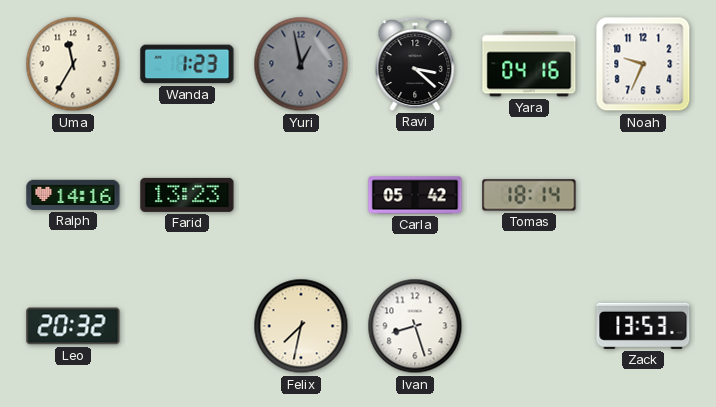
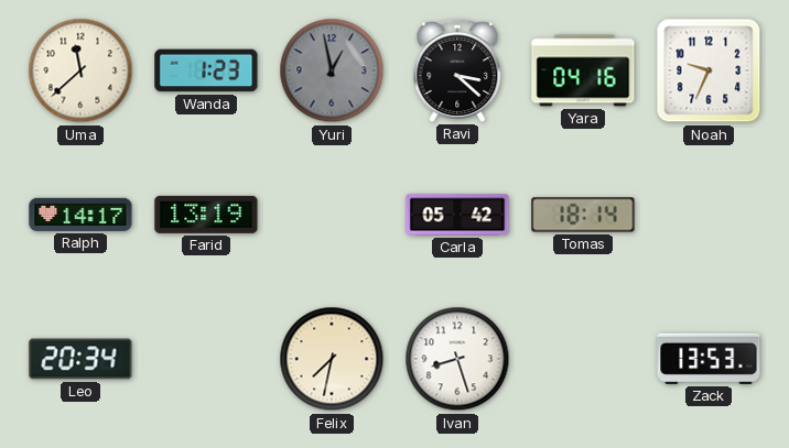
Uma: 11:35 -> 11:38
Ralph: 14:16 -> 14:17
Farid: 13:23 -> 13:19
Leo: 20:32 -> 20:34
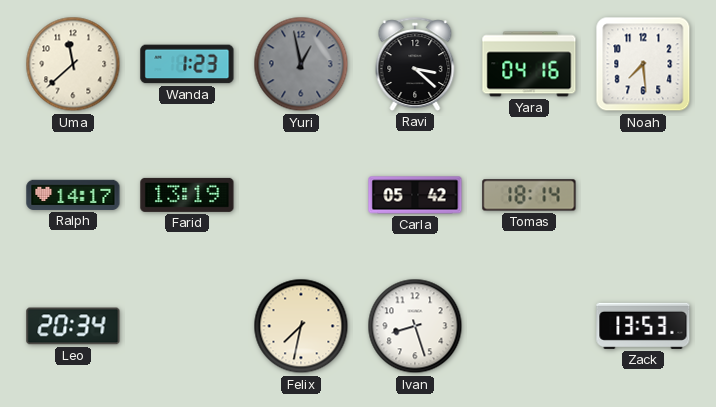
Noah: 9:34 -> 7:29
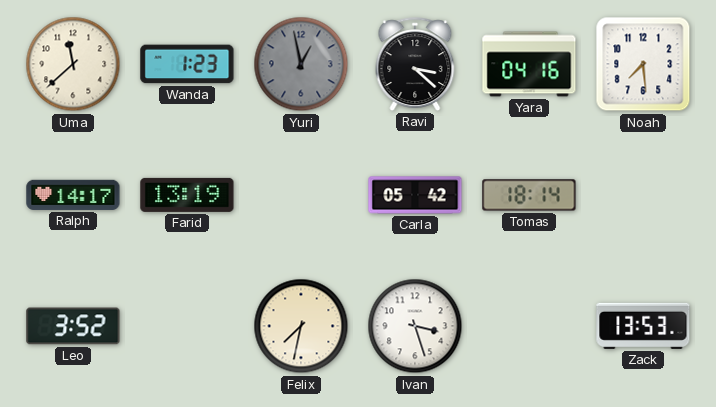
Leo: 20:34 -> 3:52
Ivan: 8:27 -> 3:27
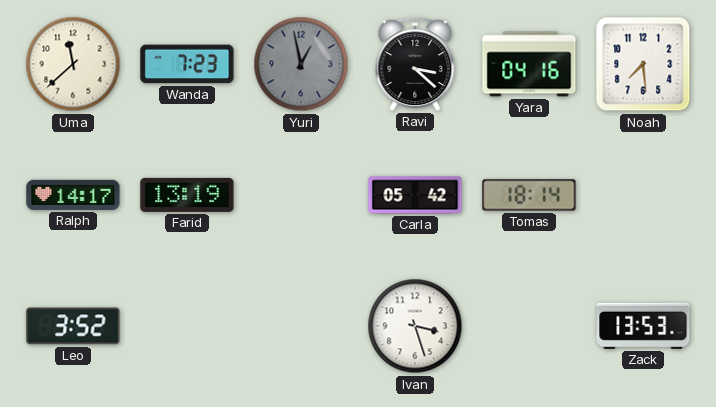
Wanda: 1:23 -> 7:23
Felix: 7:32 -> none
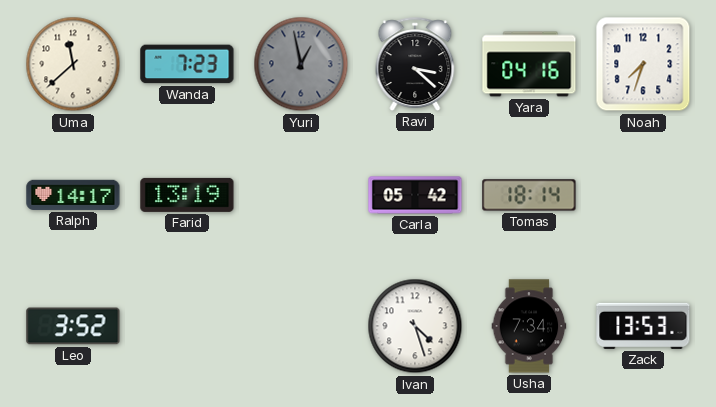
Noah: 7:29 -> 7:33
Ivan: 3:27 -> 4:27
Usha: none -> 7:34
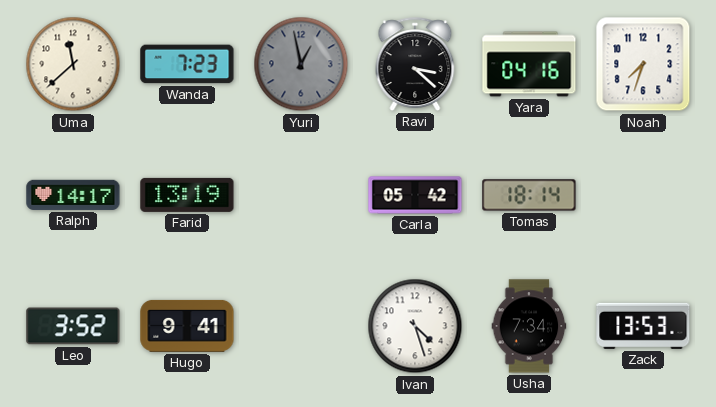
Hugo: none -> 9:41
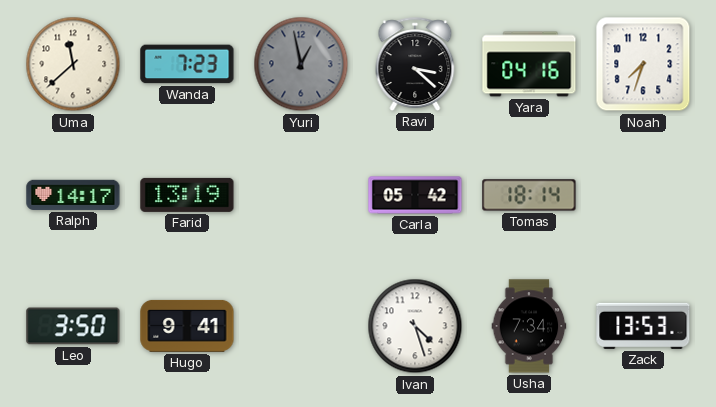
Leo: 3:52 -> 3:50
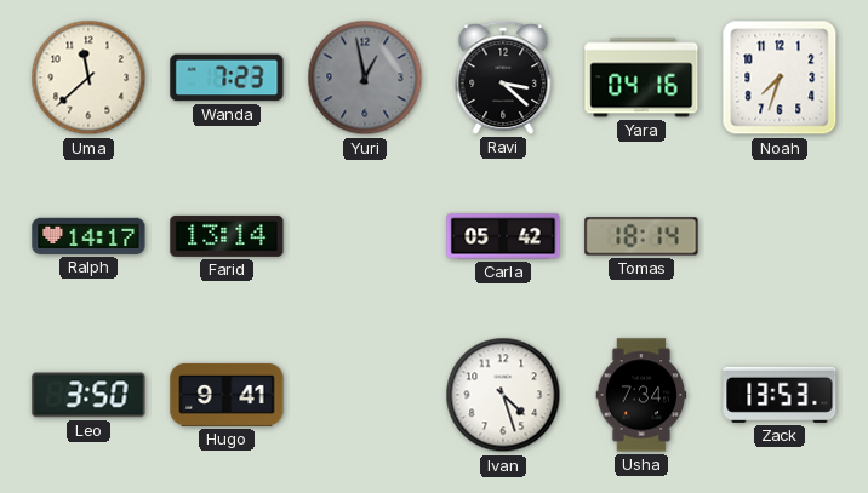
Farid: 13:19 -> 13:14
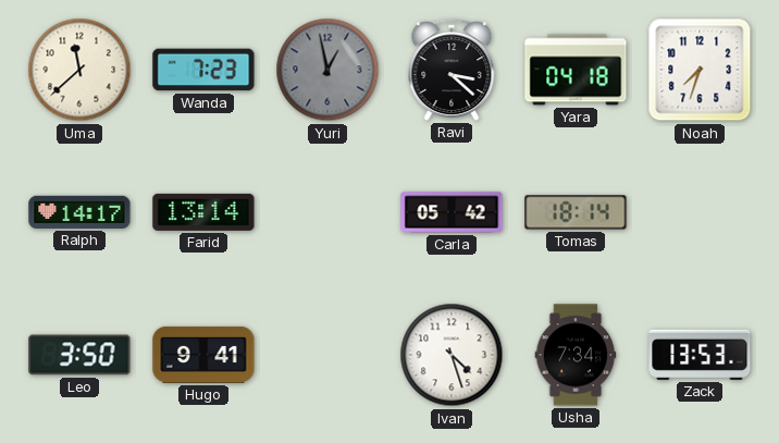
Yara: 04:16 -> 04:18
